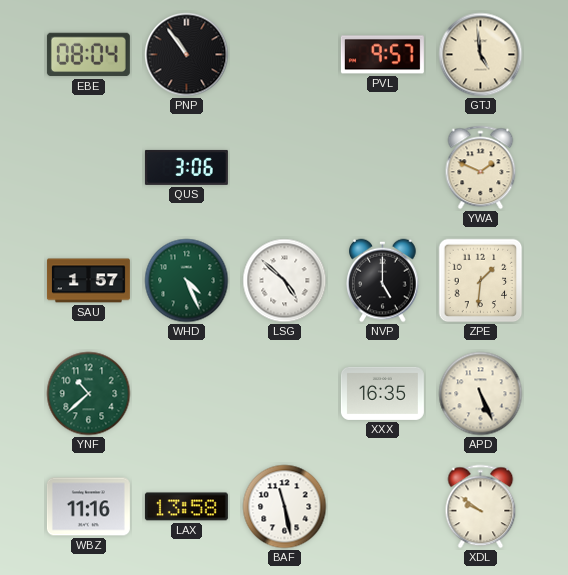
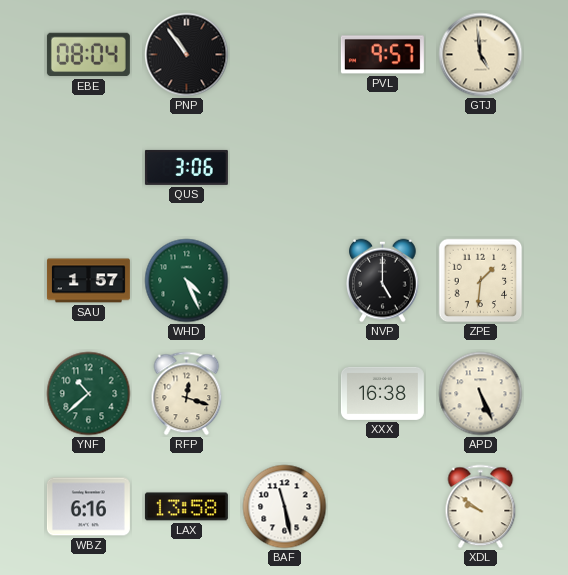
YWA: 1:49 -> none
LSG: 4:52 -> none
RFP: none -> 12:18
XXX: 16:35 -> 16:38
WBZ: 11:16 -> 6:16
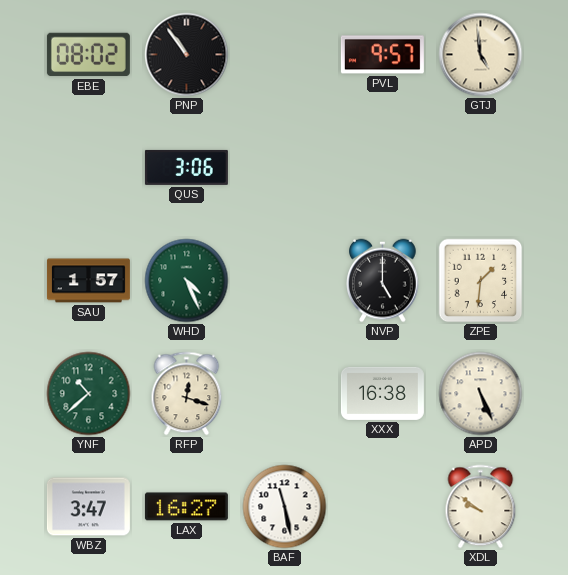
EBE: 08:04 -> 08:02
WBZ: 6:16 -> 3:47
LAX: 13:58 -> 16:27
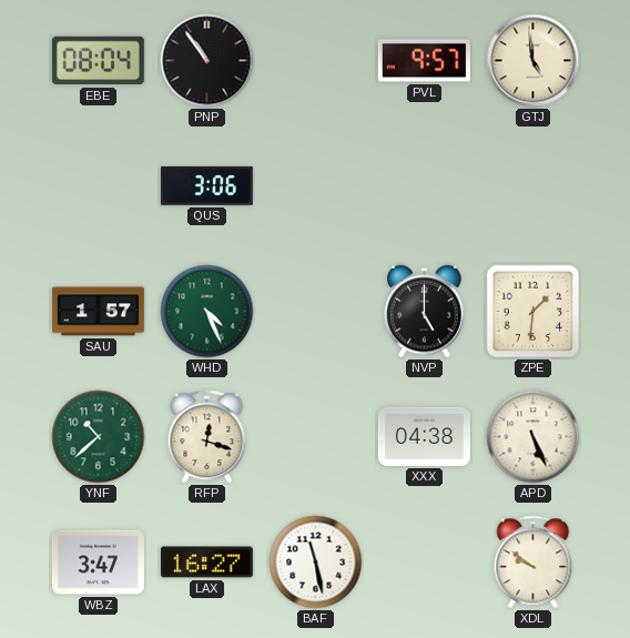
EBE: 08:02 -> 08:04
XXX: 16:38 -> 04:38
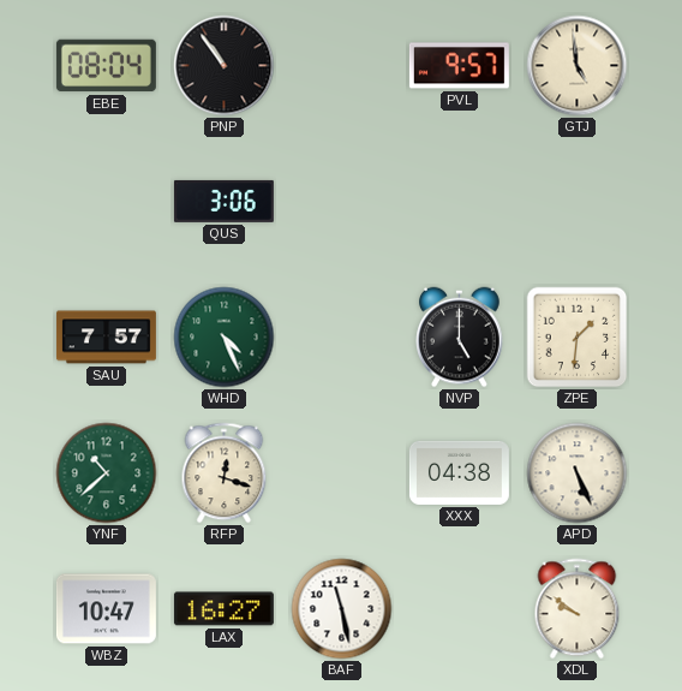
SAU: 1:57 -> 7:57
WBZ: 3:47 -> 10:47
